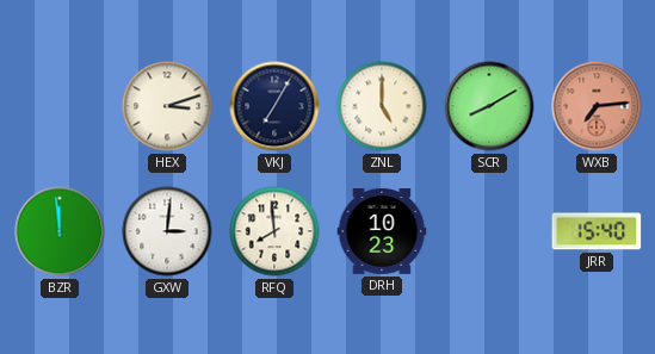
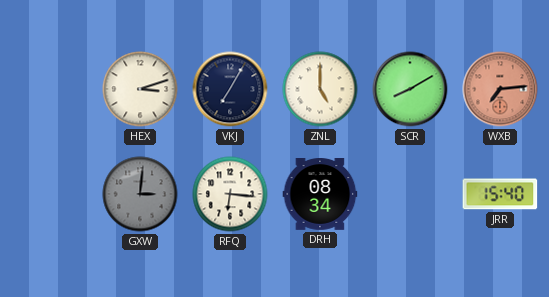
BZR: 11:59 -> none
GXW dial: white -> grey
RFQ: 7:59 -> 6:16
DRH: 10:23 -> 08:34
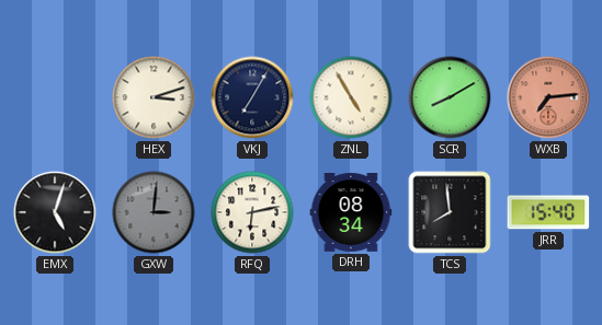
ZNL: 5:00 -> 4:55
EMX: none -> 5:03
RFQ: 6:16 -> 6:13
TCS: none -> 7:59
